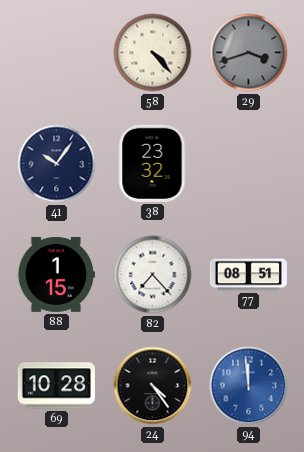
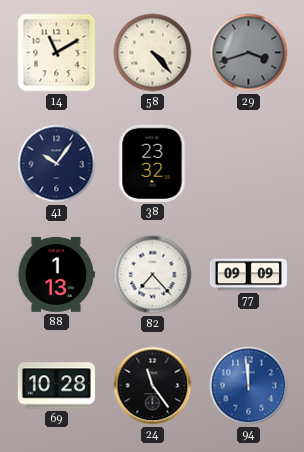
14: none -> 11:10
88: 1:15 -> 1:13
77: 08:51 -> 09:09
24: 4:24 -> 11:24
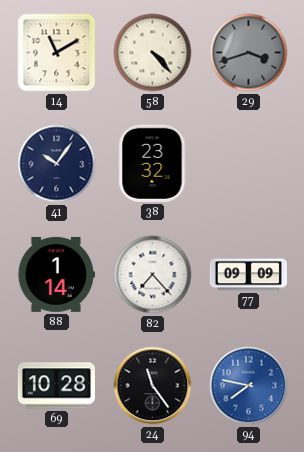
88: 1:13 -> 1:14
94: 11:59 -> 7:47
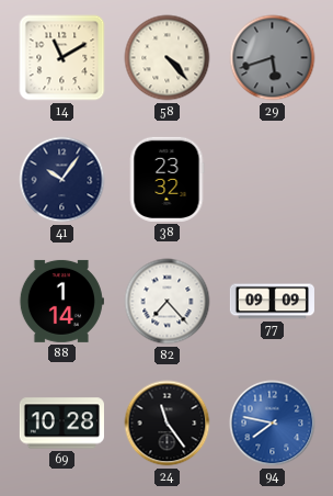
29: 3:42 -> 5:42
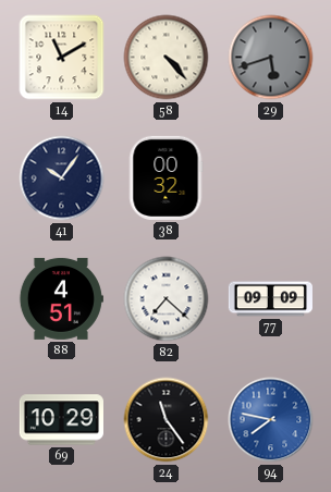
38: 23:32 -> 00:32
88: 1:14 -> 4:51
82: 7:23 -> 7:22
69: 10:28 -> 10:29
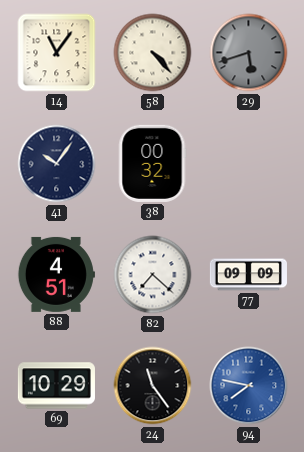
14: 11:10 -> 11:06
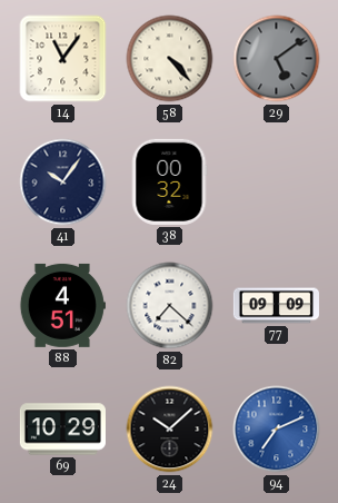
29: 5:42 -> 5:09
24: 11:24 -> 10:08
94: 7:47 -> 7:11
